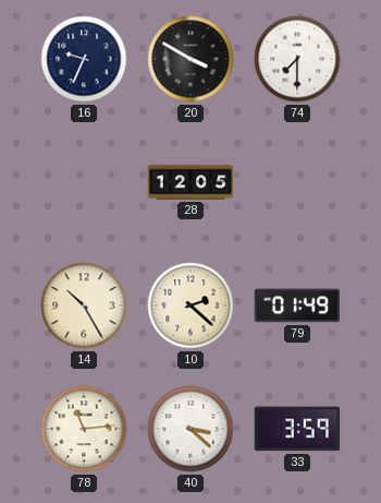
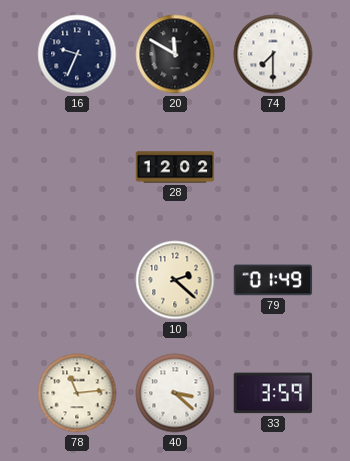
20: 3:50 -> 11:50
28: 12:05 -> 12:02
14: 10:25 -> none
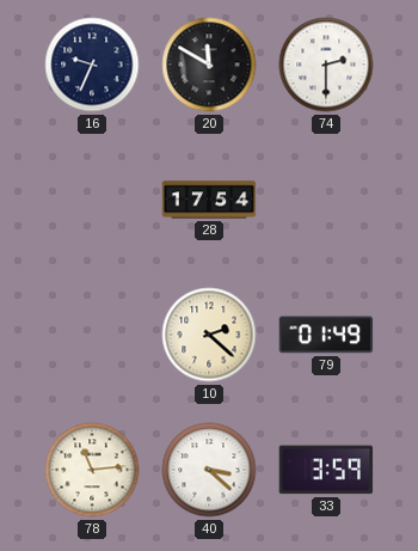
74: 7:30 -> 2:30
28: 12:02 -> 17:54
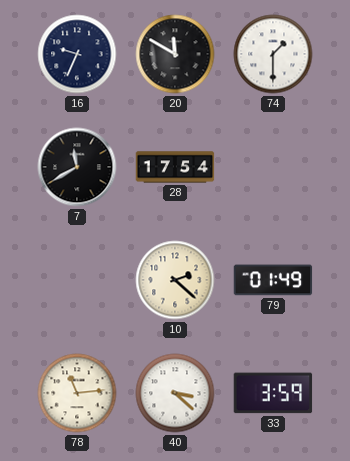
74: 2:30 -> 1:30
7: none -> 11:40
